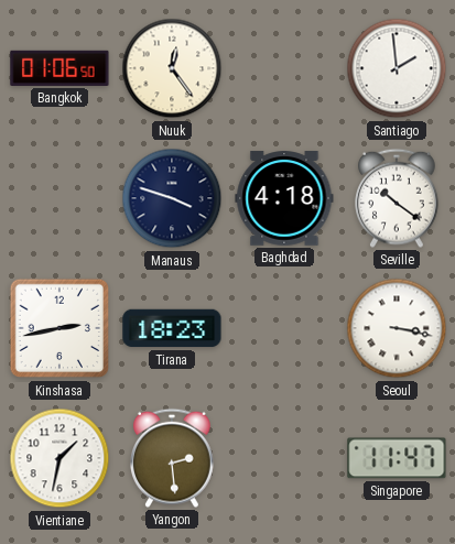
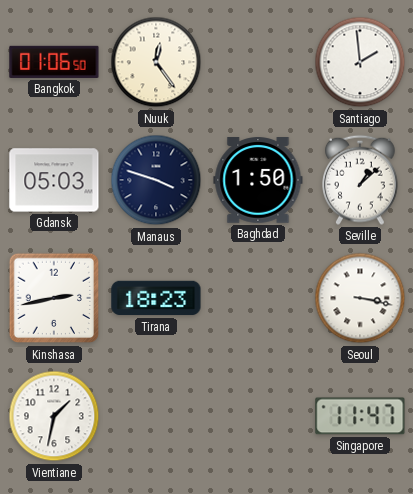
Gdansk: none -> 05:03
Baghdad: 4:18 -> 1:50
Seville: 10:21 -> 1:08
Yangon: 2:29 -> none
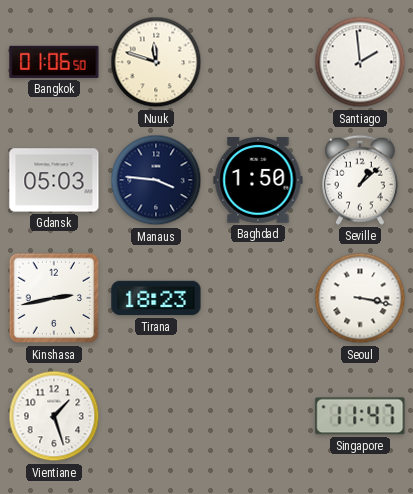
Nuuk: 12:24 -> 11:48
Manaus: 3:48 -> 3:46
Vientiane: 1:32 -> 1:27
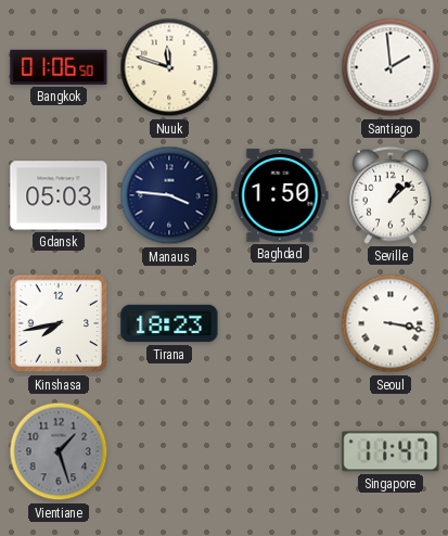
Kinshasa: 2:43 -> 7:43
Vientiane dial: white -> grey
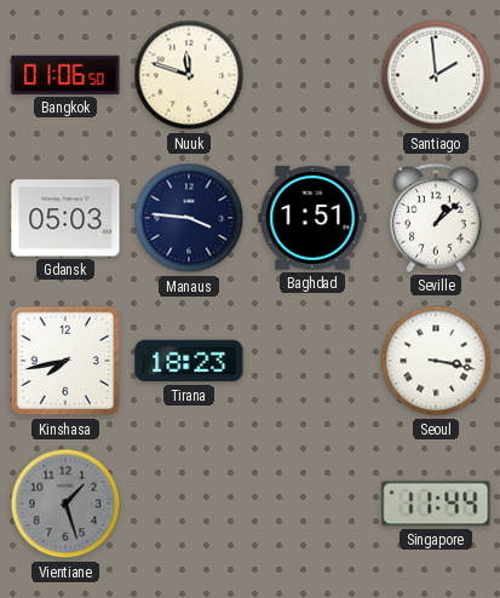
Baghdad: 1:50 -> 1:51
Singapore: 11:47 -> 11:44
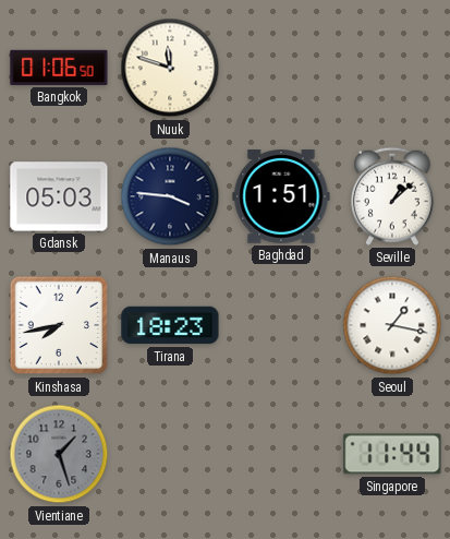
Santiago: 1:59 -> none
Seoul: 3:17 -> 1:17
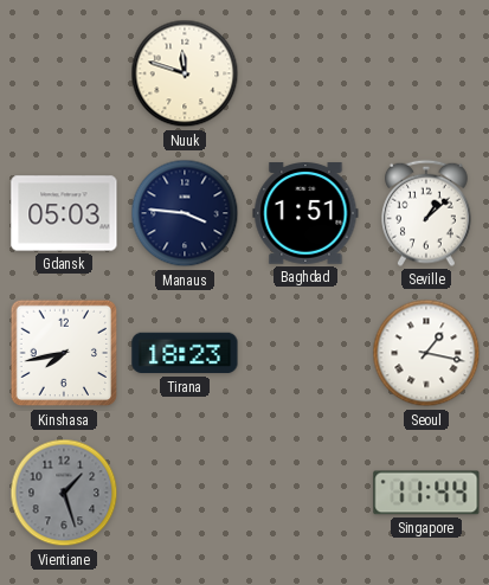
Bangkok: 01:06 -> none
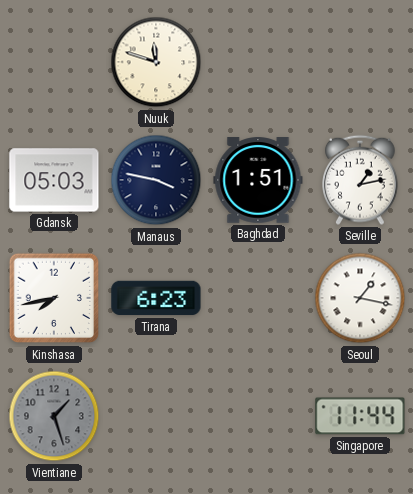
Manaus: 3:46 -> 3:47
Seville: 1:08 -> 1:13
Tirana: 18:23 -> 6:23
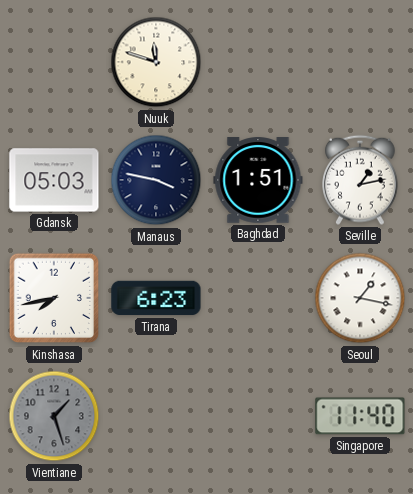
Singapore: 11:44 -> 11:40
